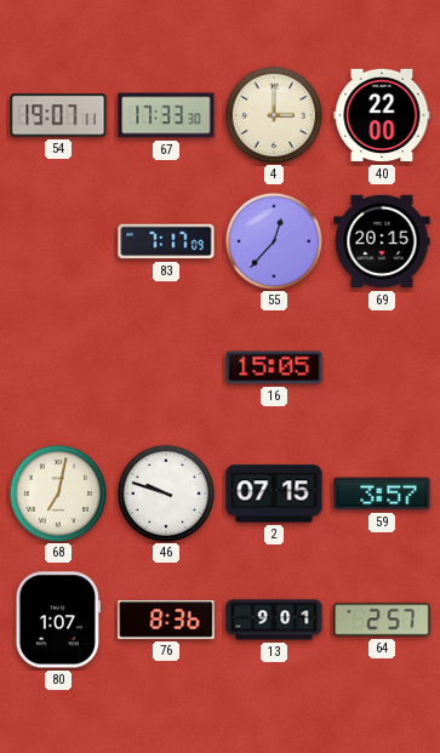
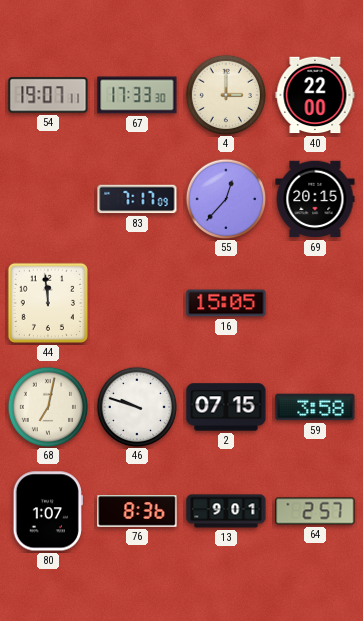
44: none -> 11:59
59: 3:57 -> 3:58
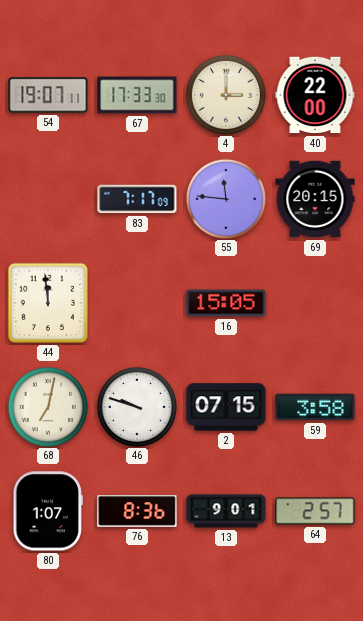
55: 12:37 -> 11:46
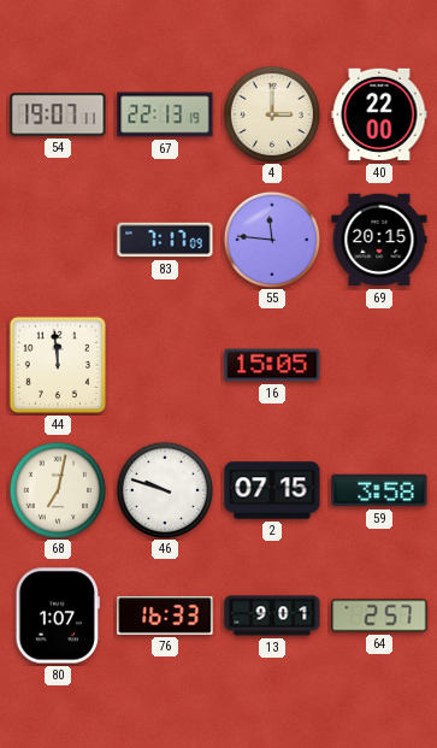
67: 17:33 -> 22:13
76: 8:36 -> 16:33
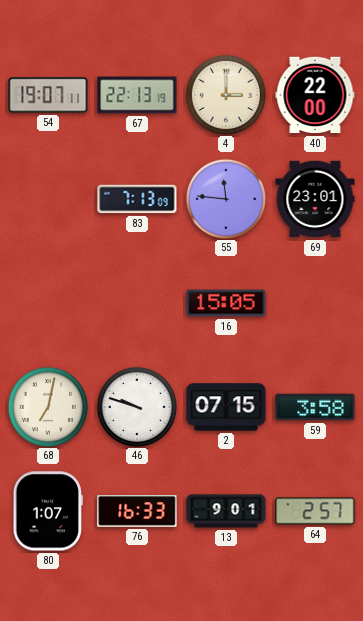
83: 7:17 -> 7:13
69: 20:15 -> 23:01
44: 11:59 -> none
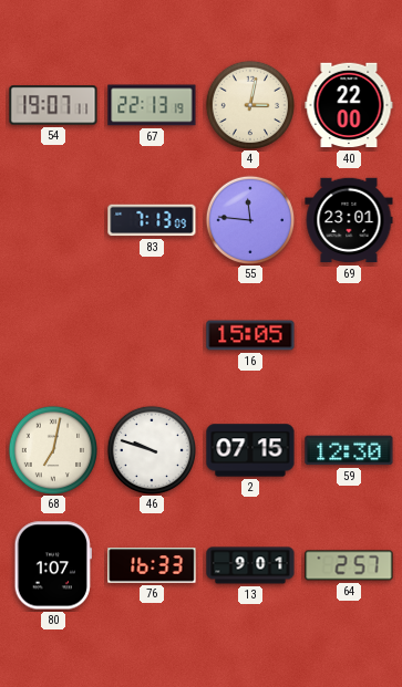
4: 3:00 -> 3:02
59: 3:58 -> 12:30
